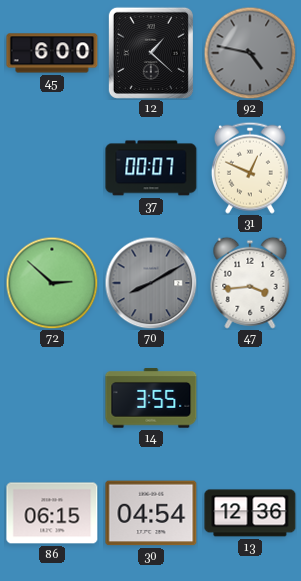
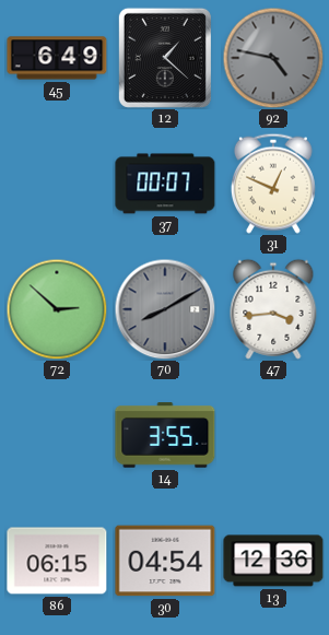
45: 6:00 -> 6:49
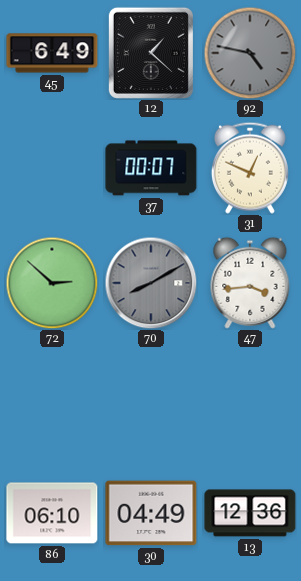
14: 3:55 -> none
86: 06:15 -> 06:10
30: 04:54 -> 04:49
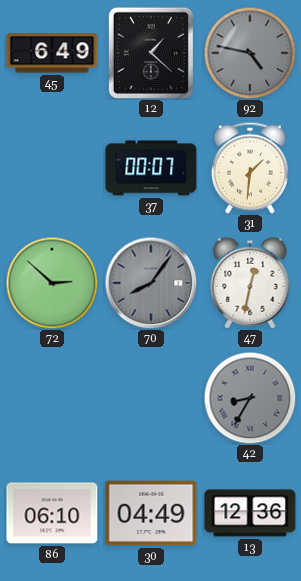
31: 12:49 -> 1:31
70: 8:10 -> 8:06
47: 3:44 -> 12:32
42: none -> 8:35
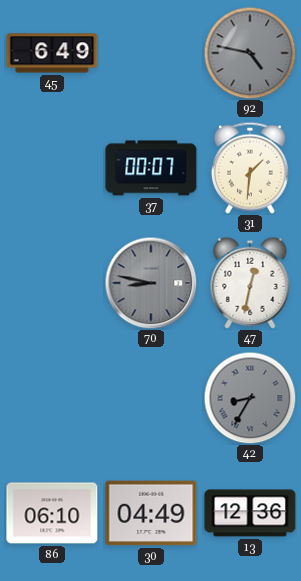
12: 1:22 -> none
72: 2:52 -> none
70: 8:06 -> 8:47
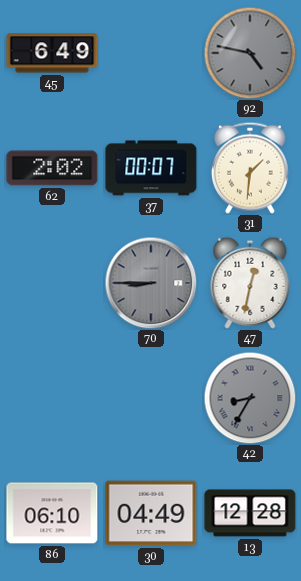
62: none -> 2:02
70: 8:47 -> 8:45
13: 12:36 -> 12:28
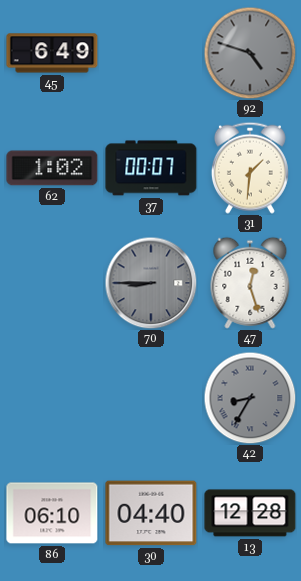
92: 4:47 -> 4:48
62: 2:02 -> 1:02
47: 12:32 -> 12:27
30: 04:49 -> 04:40
